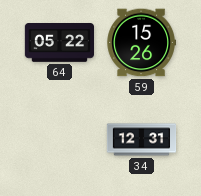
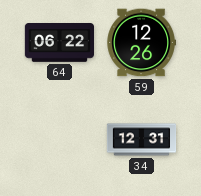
64: 05:22 -> 06:22
59: 15:26 -> 12:26
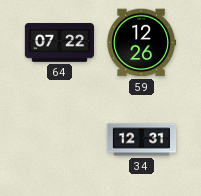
64: 06:22 -> 07:22
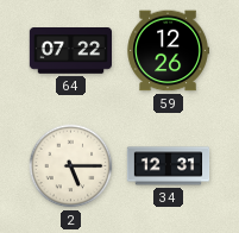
2: none -> 5:15
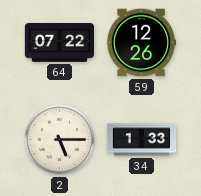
34: 12:31 -> 1:33
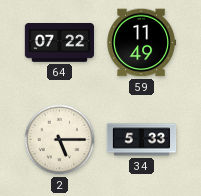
59: 12:26 -> 11:49
34: 1:33 -> 5:33
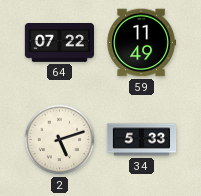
2: 5:15 -> 5:12
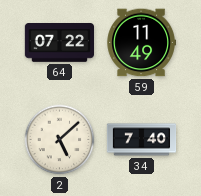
2: 5:12 -> 5:08
34: 5:33 -> 7:40
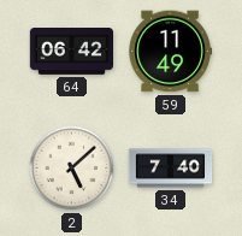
64: 07:22 -> 06:42
